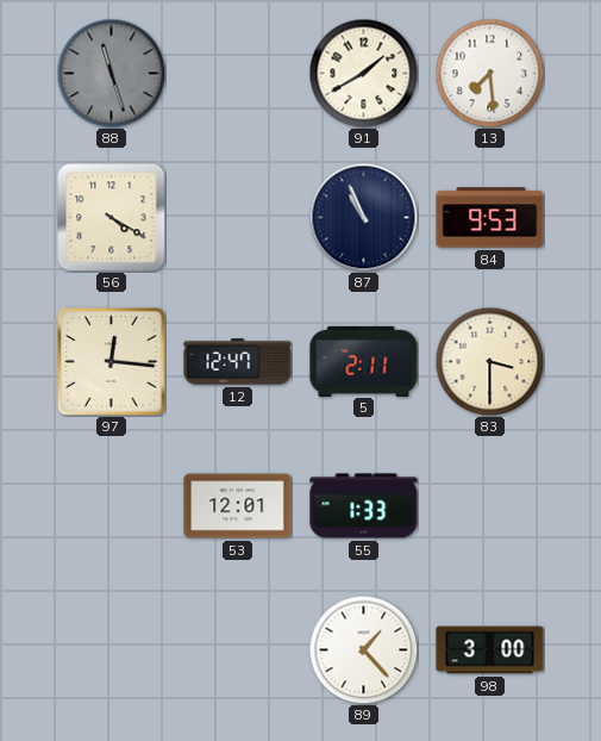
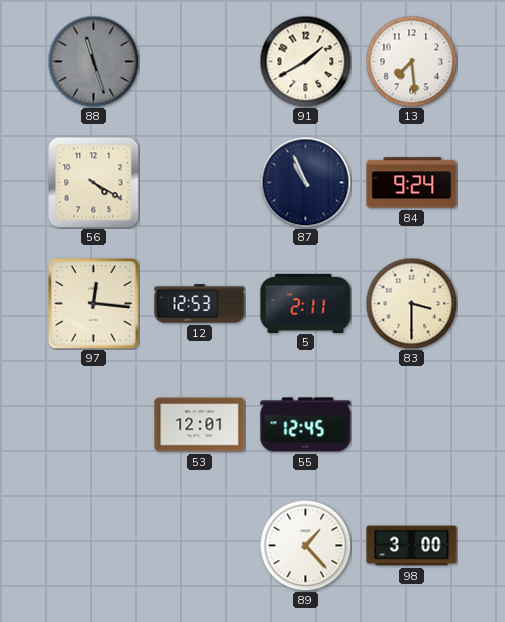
84: 9:53 -> 9:24
12: 12:47 -> 12:53
55: 1:33 -> 12:45
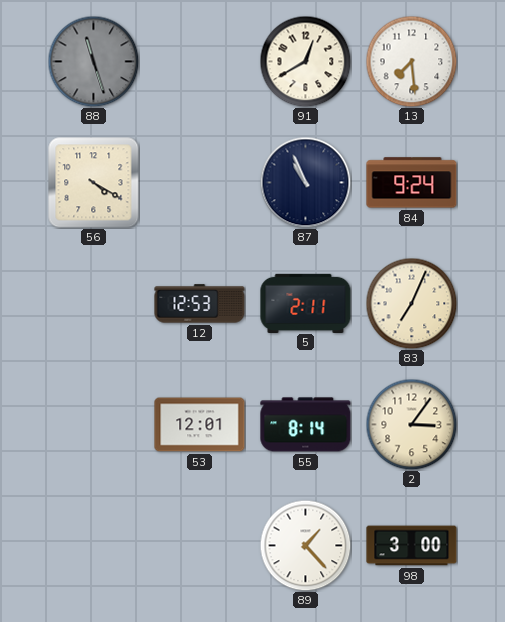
91: 1:40 -> 12:40
97: 12:16 -> none
83: 3:30 -> 7:04
55: 12:45 -> 8:14
2: none -> 3:06
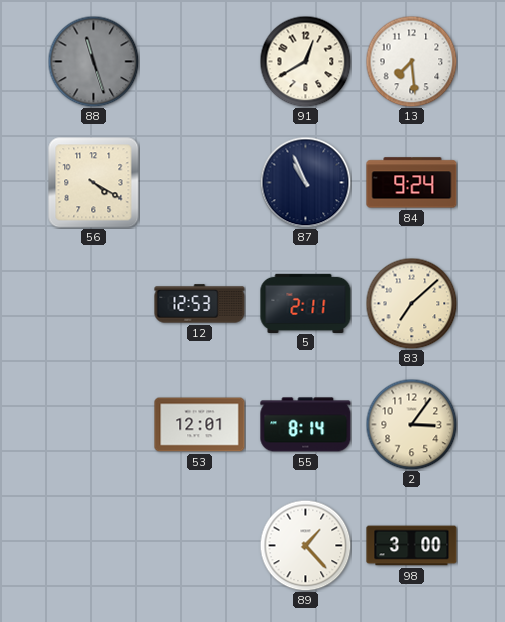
83: 7:04 -> 7:08
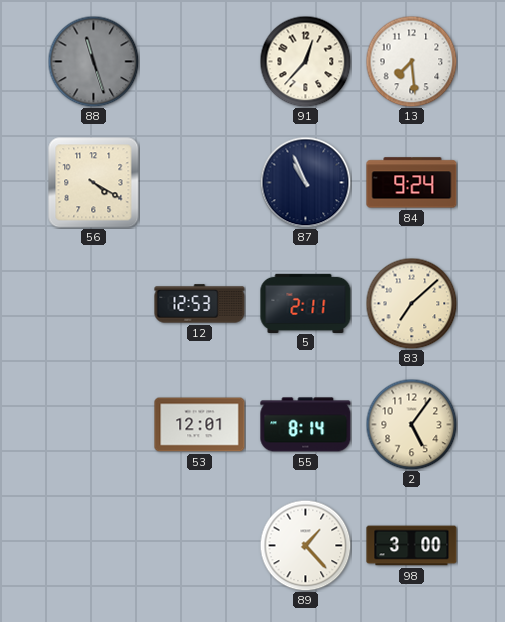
91: 12:40 -> 12:37
2: 3:06 -> 5:06
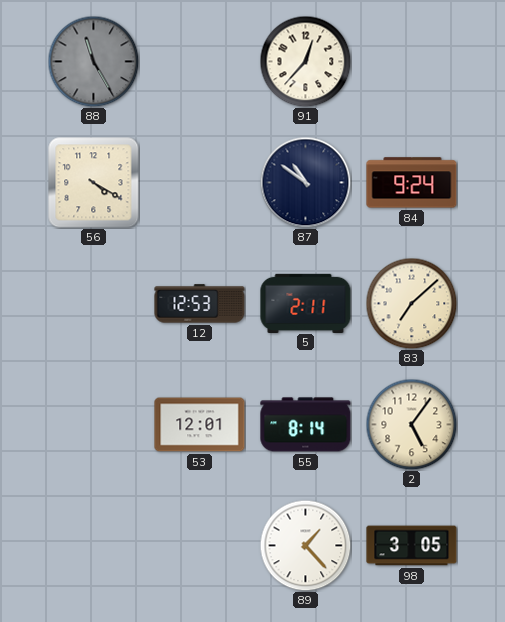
88: 11:27 -> 11:25
13: 7:29 -> none
87: 10:56 -> 10:51
98: 3:00 -> 3:05
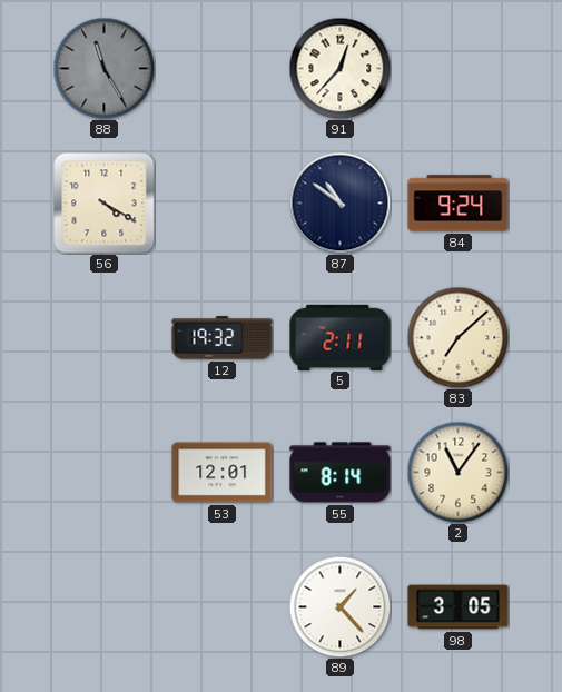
12: 12:53 -> 19:32
2: 5:06 -> 11:06
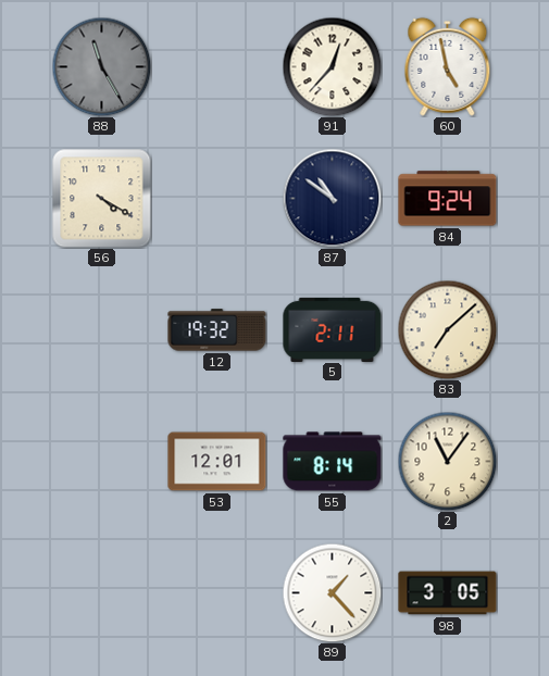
60: none -> 4:58
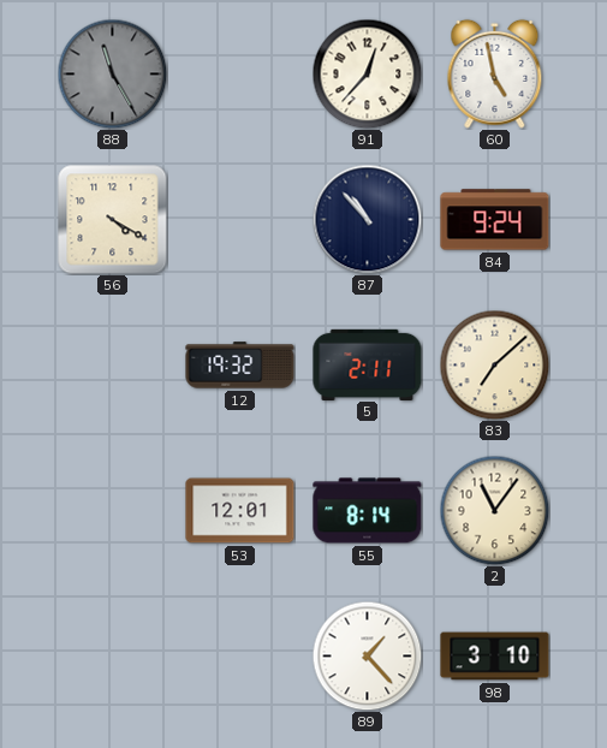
87: 10:51 -> 10:53
98: 3:05 -> 3:10
